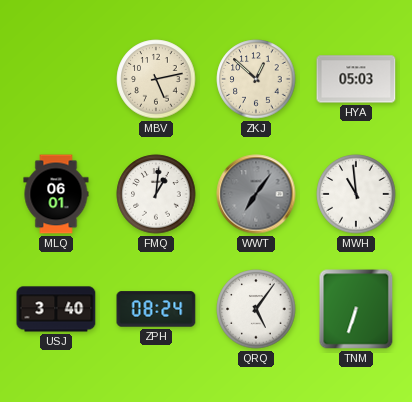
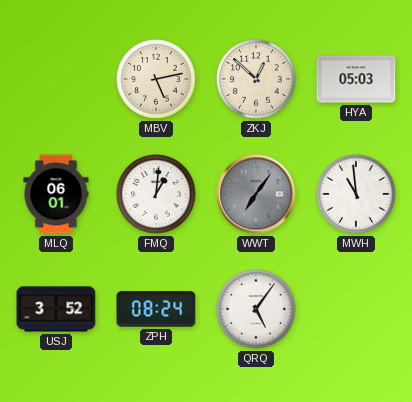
USJ: 3:40 -> 3:52
TNM: 6:33 -> none
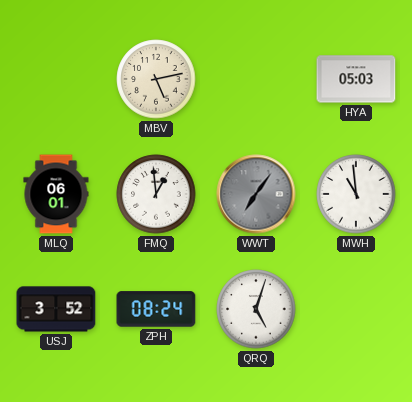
ZKJ: 12:52 -> none
FMQ: 1:01 -> 12:59
QRQ: 5:06 -> 5:03
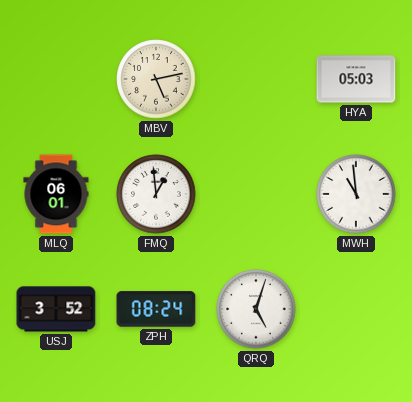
WWT: 7:06 -> none
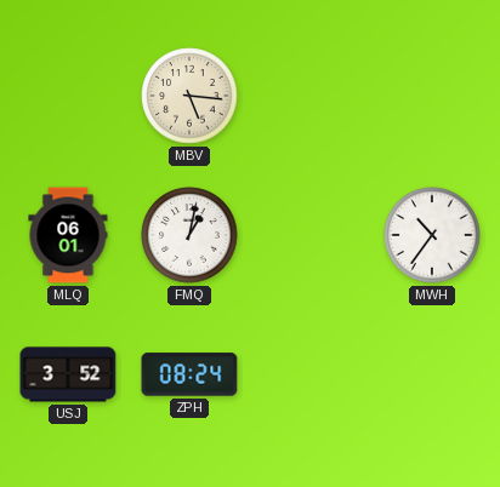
MBV: 5:13 -> 5:16
HYA: 05:03 -> none
FMQ: 12:59 -> 1:02
MWH: 10:59 -> 10:36
QRQ: 5:03 -> none
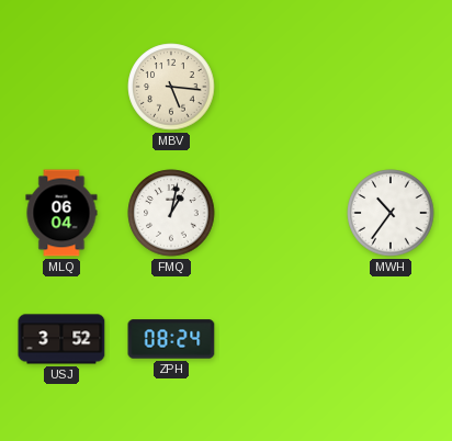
MLQ: 06:01 -> 06:04
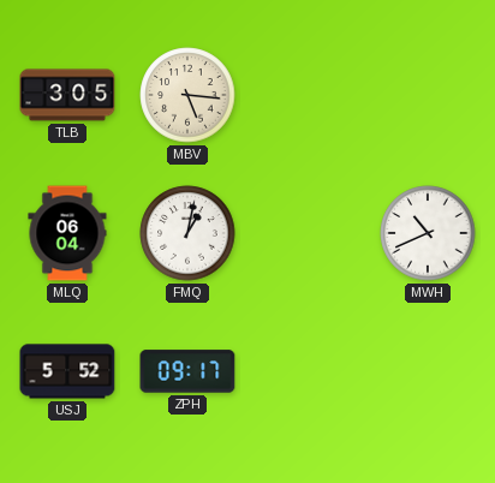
TLB: none -> 3:05
MWH: 10:36 -> 10:41
USJ: 3:52 -> 5:52
ZPH: 08:24 -> 09:17
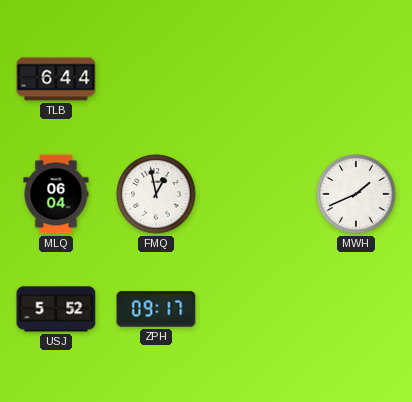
TLB: 3:05 -> 6:44
MBV: 5:16 -> none
FMQ: 1:02 -> 12:58
MWH: 10:41 -> 1:41
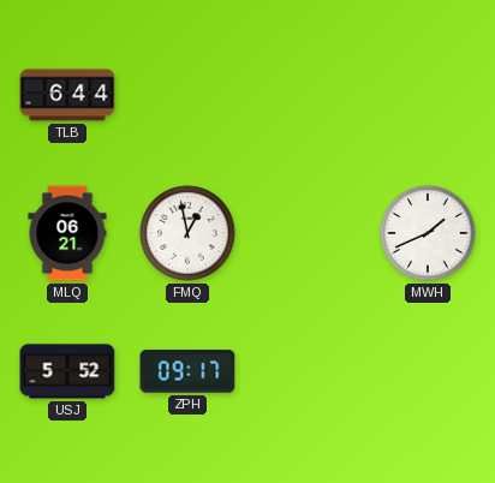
MLQ: 06:04 -> 06:21
